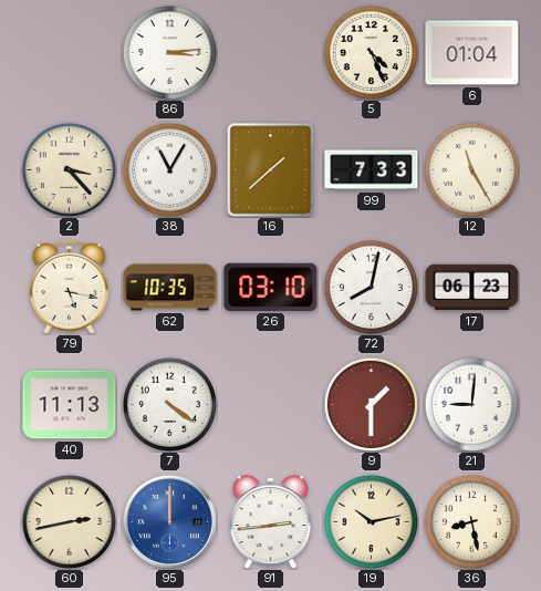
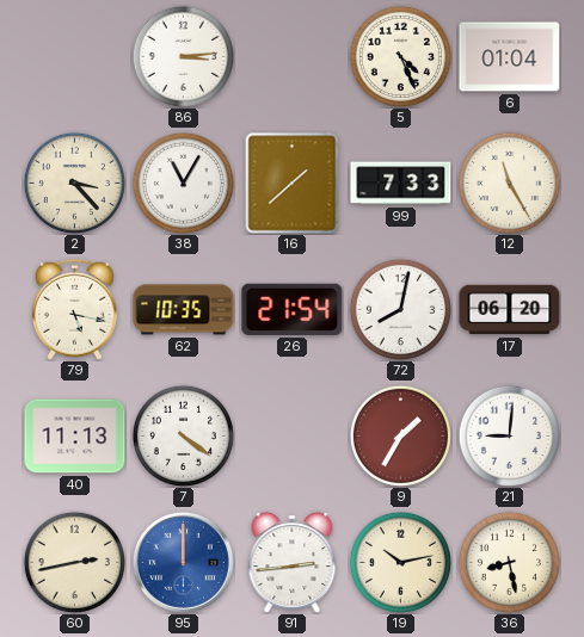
26: 03:10 -> 21:54
17: 06:23 -> 06:20
9: 1:30 -> 1:35
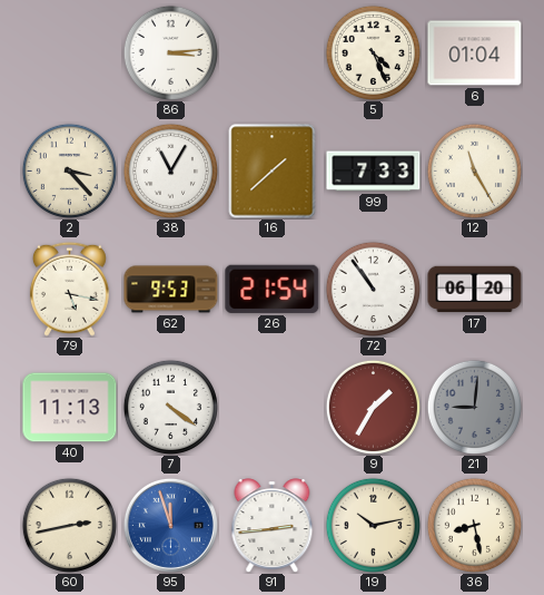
62: 10:35 -> 9:53
72: 8:02 -> 10:54
21 dial: white -> grey
95: 12:00 -> 11:57
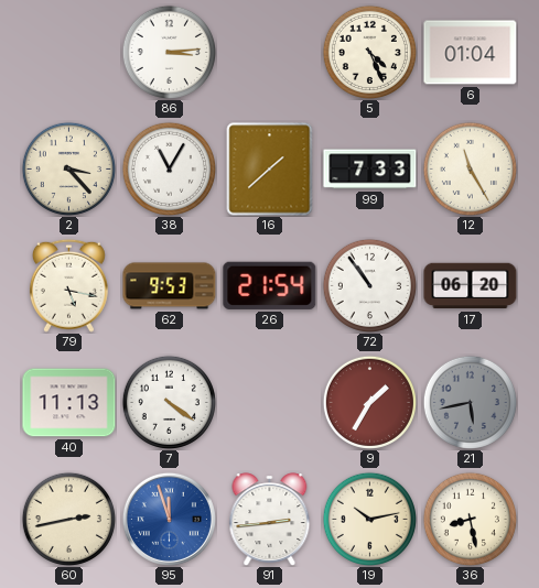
21: 9:01 -> 5:43
